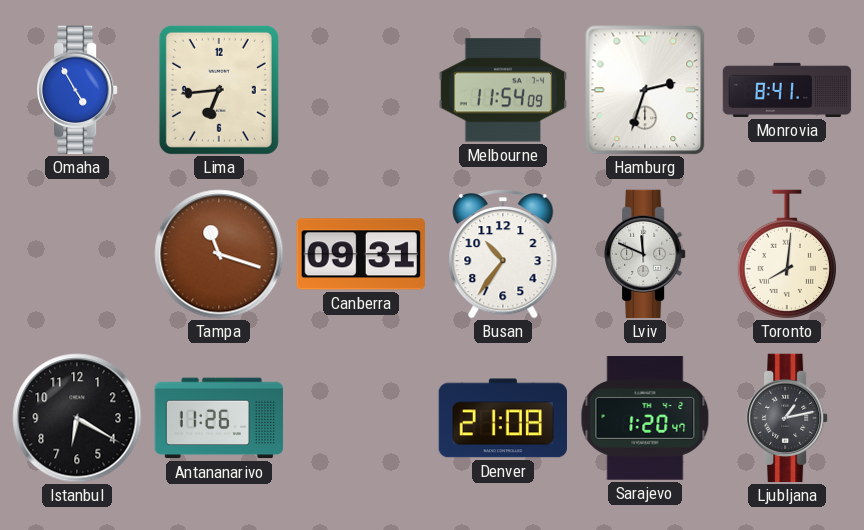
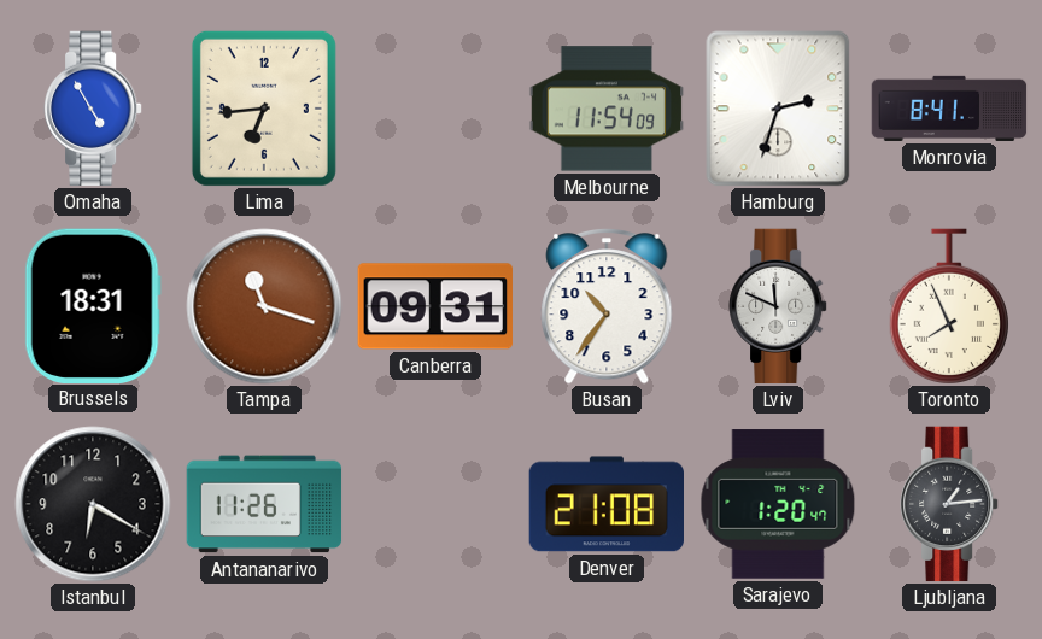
Brussels: none -> 18:31
Toronto: 8:01 -> 7:56
Ljubljana: 1:13 -> 1:14
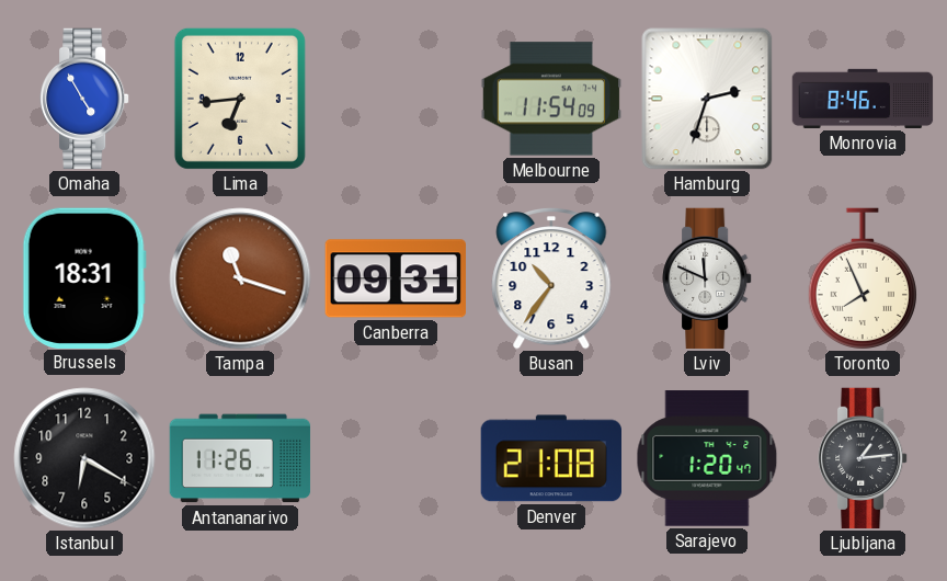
Monrovia: 8:41 -> 8:46
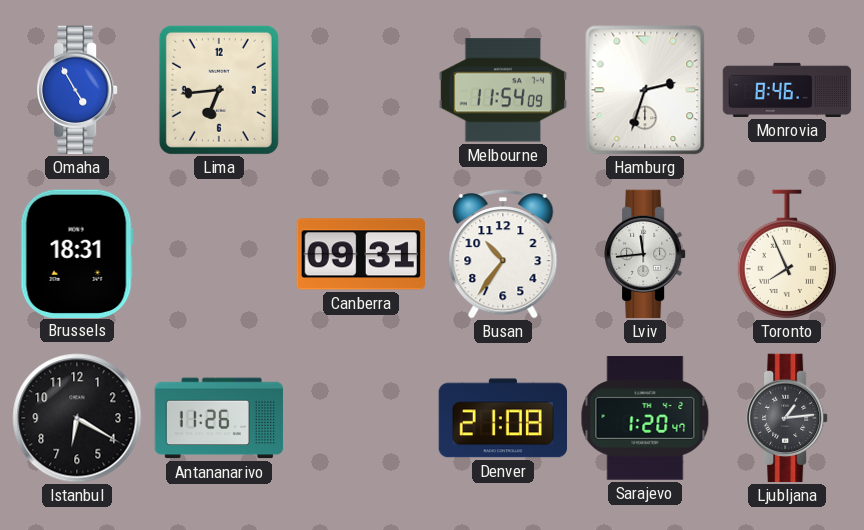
Tampa: 11:18 -> none
Lviv: 11:49 -> 11:44
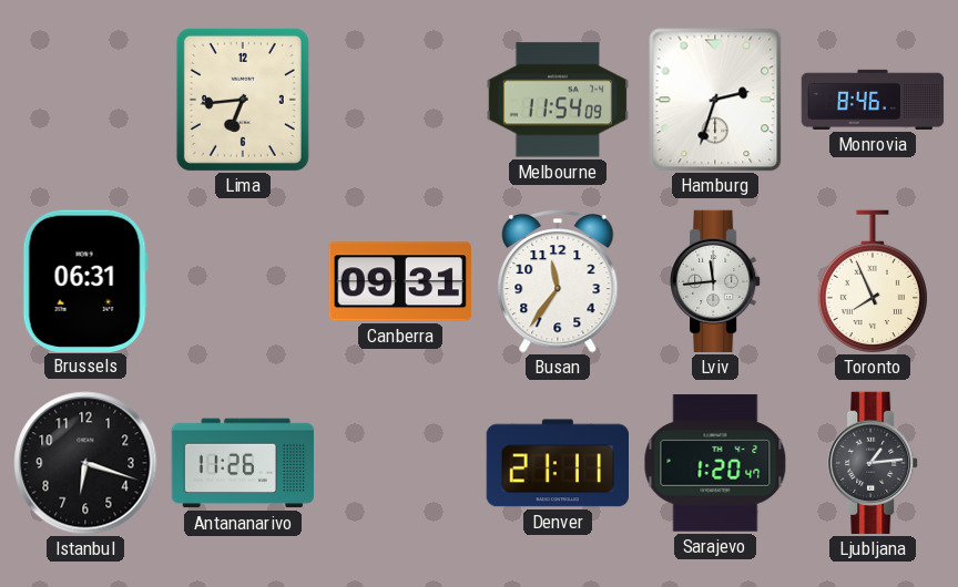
Omaha: 4:55 -> none
Brussels: 18:31 -> 06:31
Busan: 10:36 -> 11:36
Istanbul: 6:20 -> 6:18
Denver: 21:08 -> 21:11
